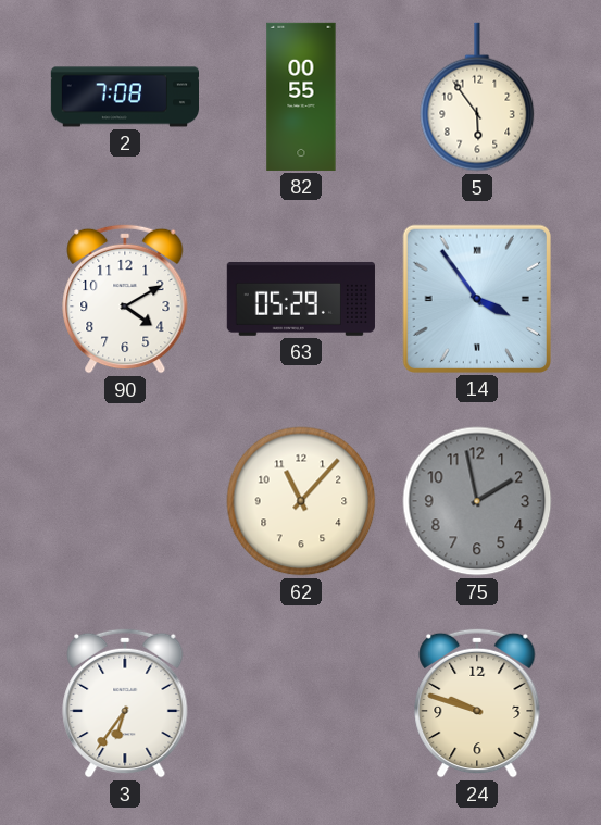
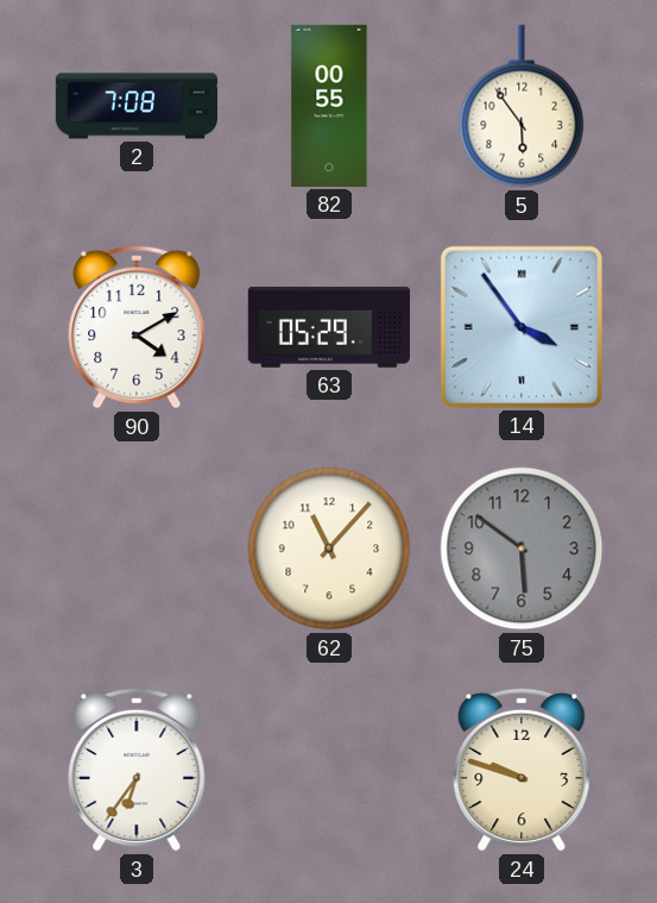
75: 1:58 -> 5:51
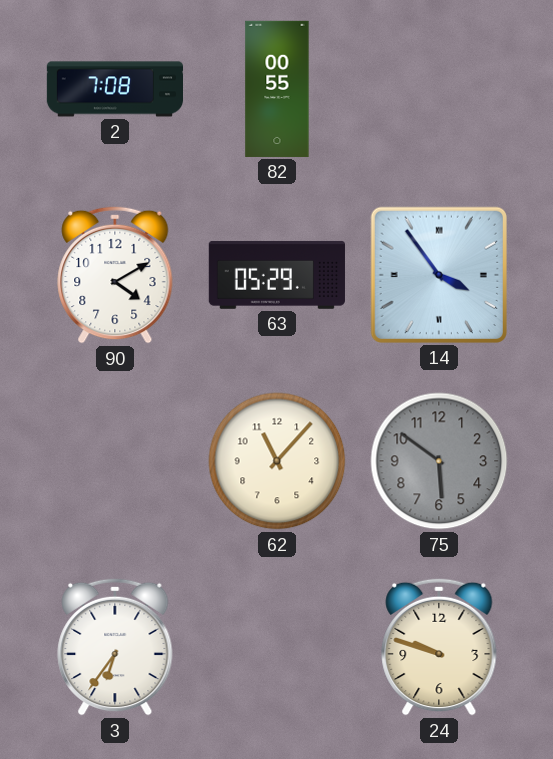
5: 5:54 -> none
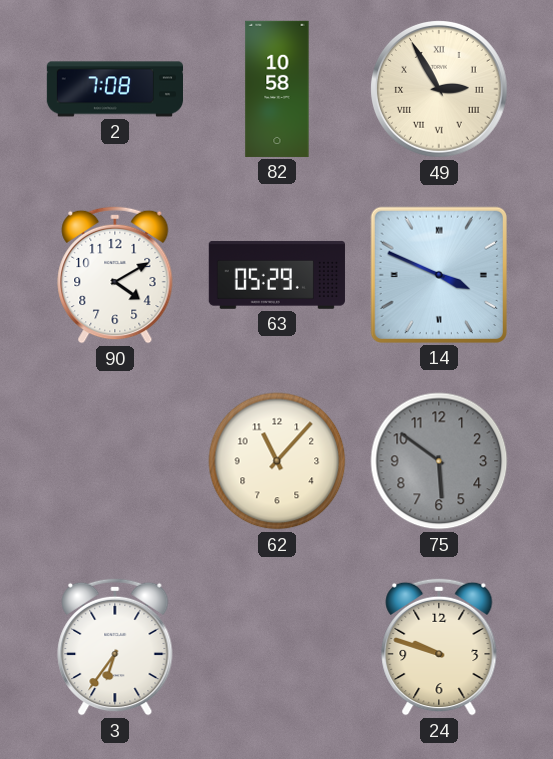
82: 00:55 -> 10:58
49: none -> 2:55
14: 3:54 -> 3:49
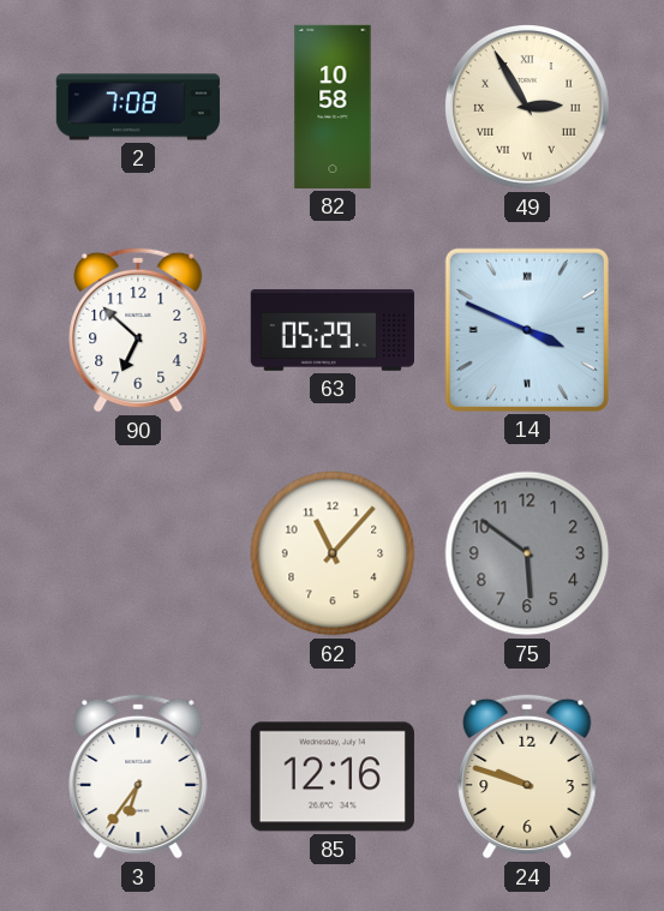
90: 4:10 -> 6:52
85: none -> 12:16
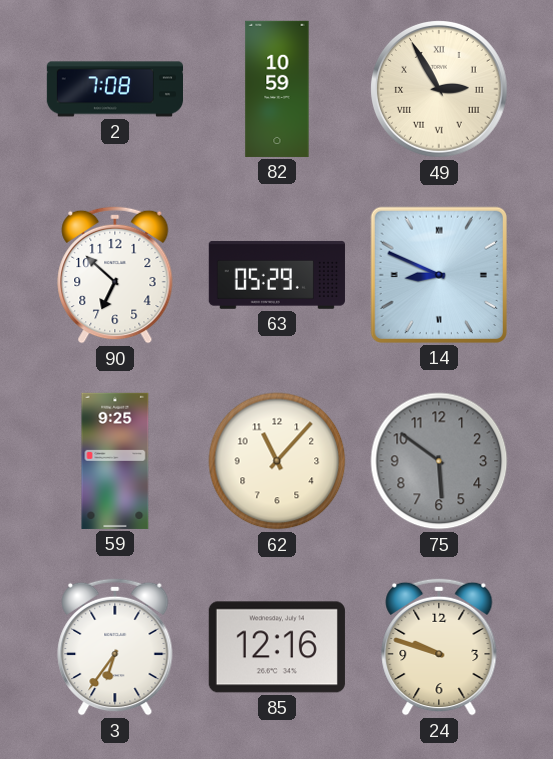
82: 10:58 -> 10:59
14: 3:49 -> 8:49
59: none -> 9:25
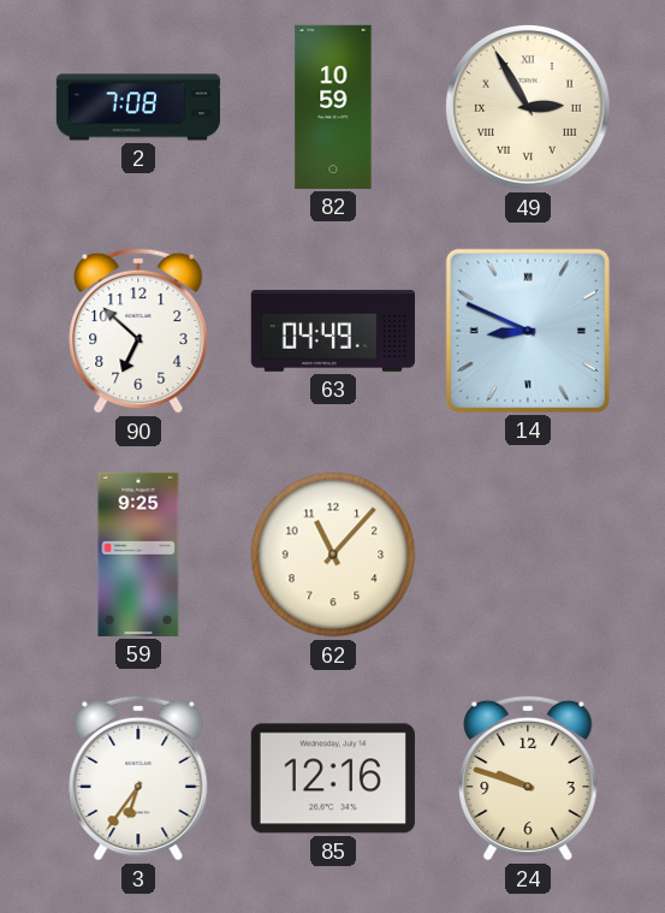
63: 05:29 -> 04:49
75: 5:51 -> none
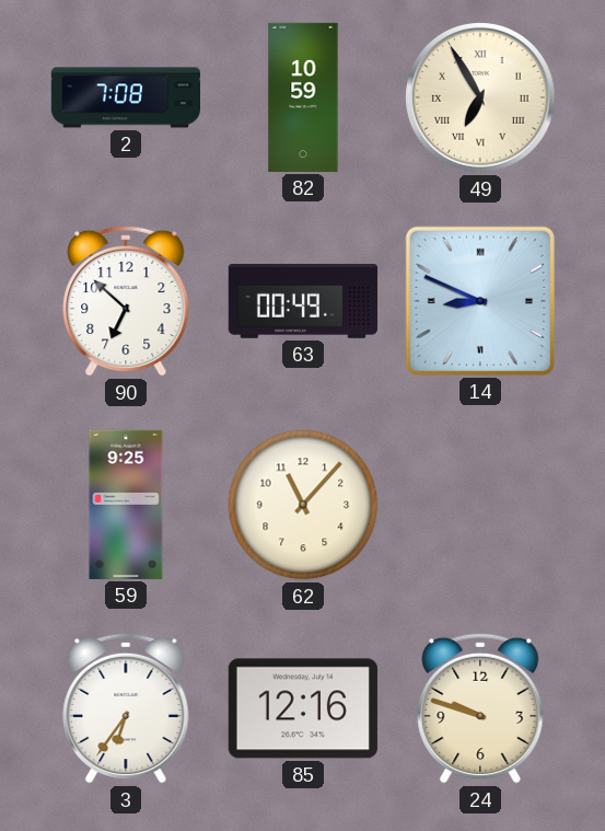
49: 2:55 -> 6:55
63: 04:49 -> 00:49
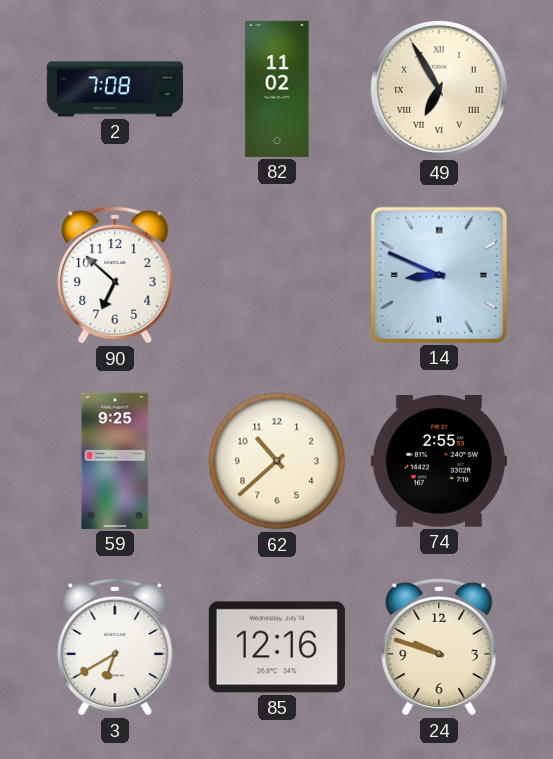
82: 10:59 -> 11:02
63: 00:49 -> none
62: 11:07 -> 10:38
74: none -> 2:55
3: 6:36 -> 6:40
